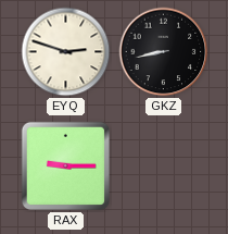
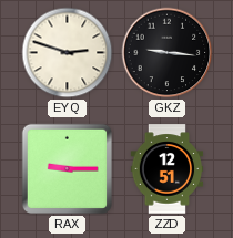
GKZ: 8:43 -> 9:16
ZZD: none -> 12:51
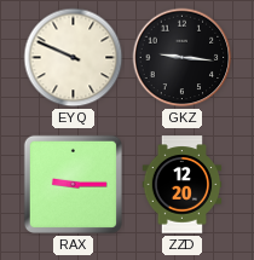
EYQ: 2:48 -> 9:49
ZZD: 12:51 -> 12:20
